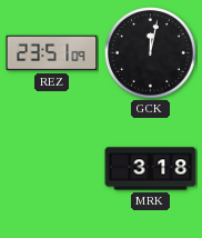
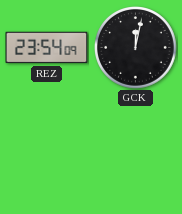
REZ: 23:51 -> 23:54
MRK: 3:18 -> none
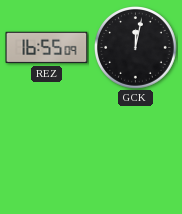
REZ: 23:54 -> 16:55
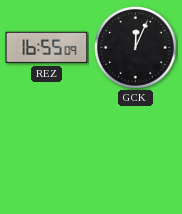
GCK: 12:02 -> 12:04
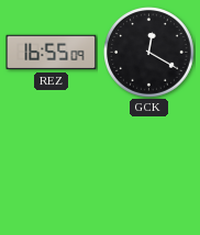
GCK: 12:04 -> 12:20
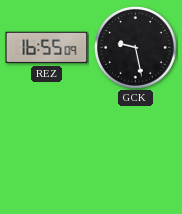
GCK: 12:20 -> 9:28
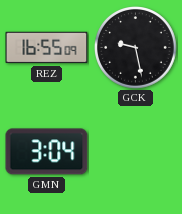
GMN: none -> 3:04
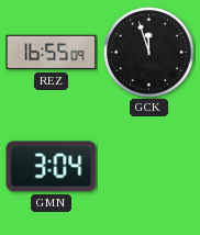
GCK: 9:28 -> 11:57
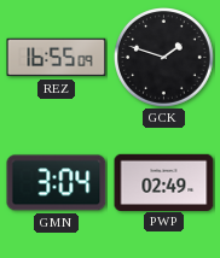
GCK: 11:57 -> 1:48
PWP: none -> 02:49
